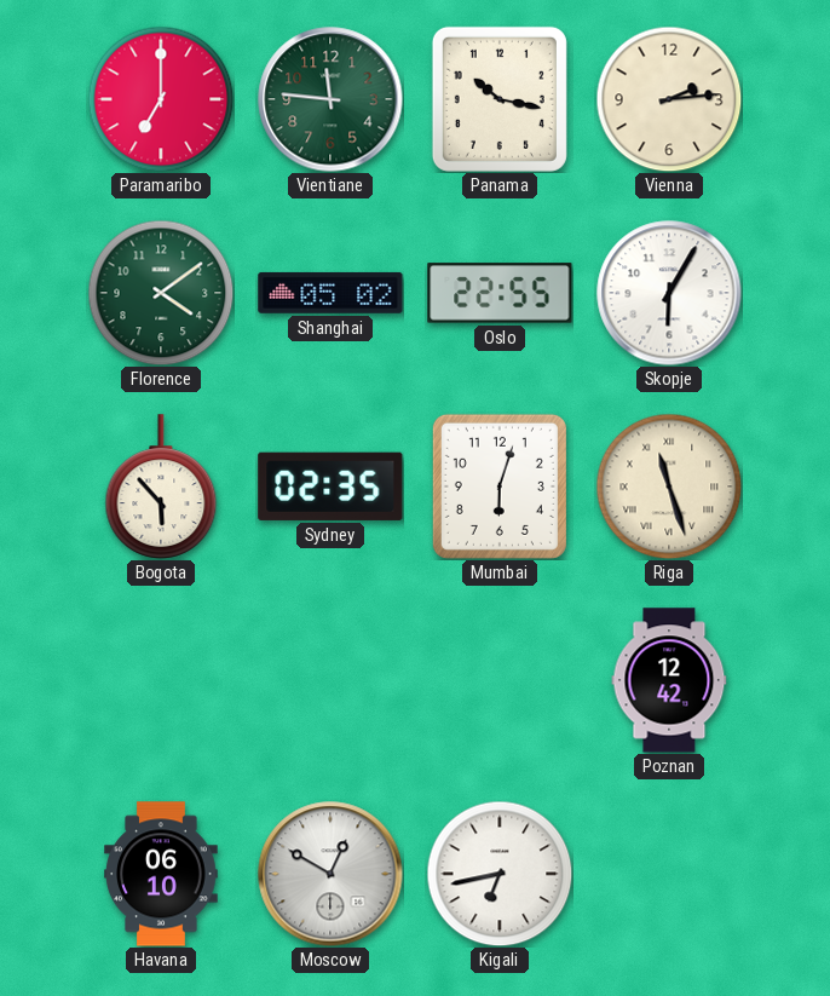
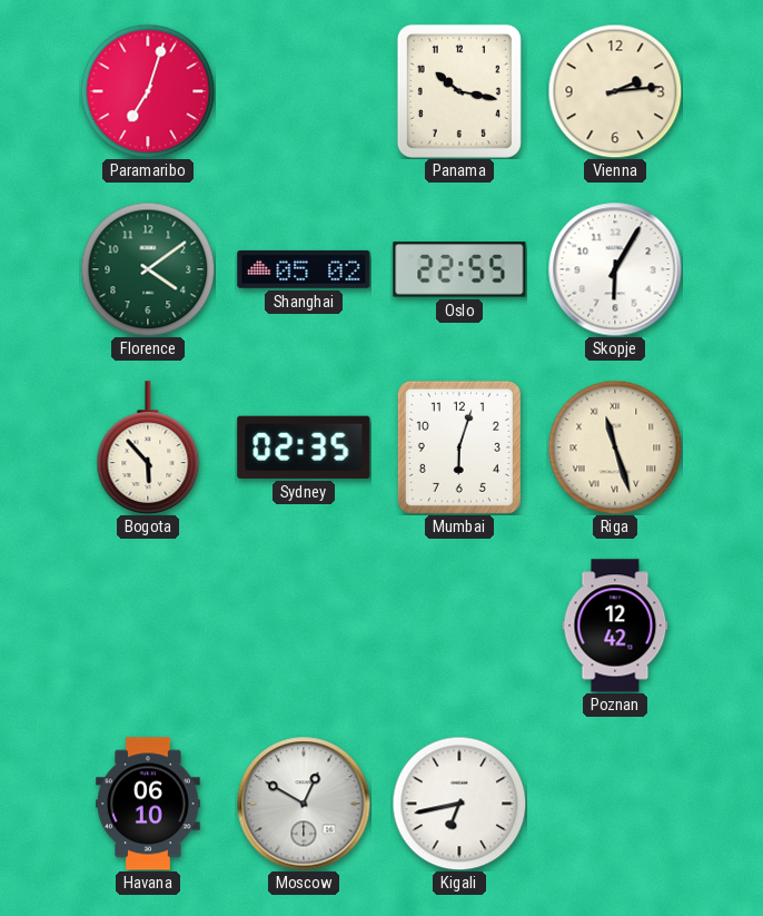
Paramaribo: 7:00 -> 7:03
Vientiane: 11:46 -> none
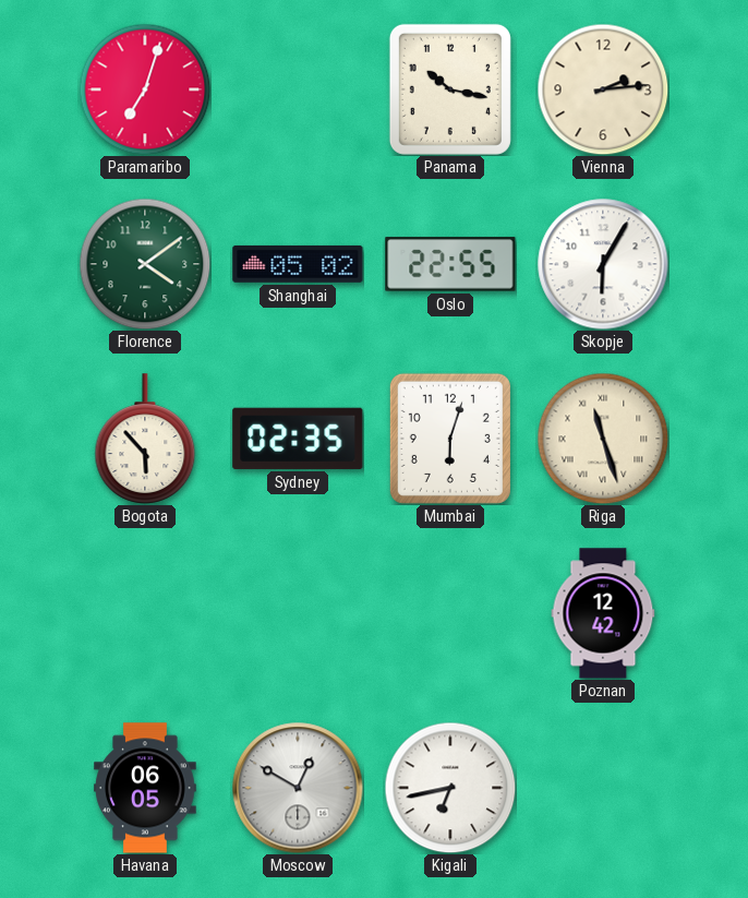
Havana: 06:10 -> 06:05
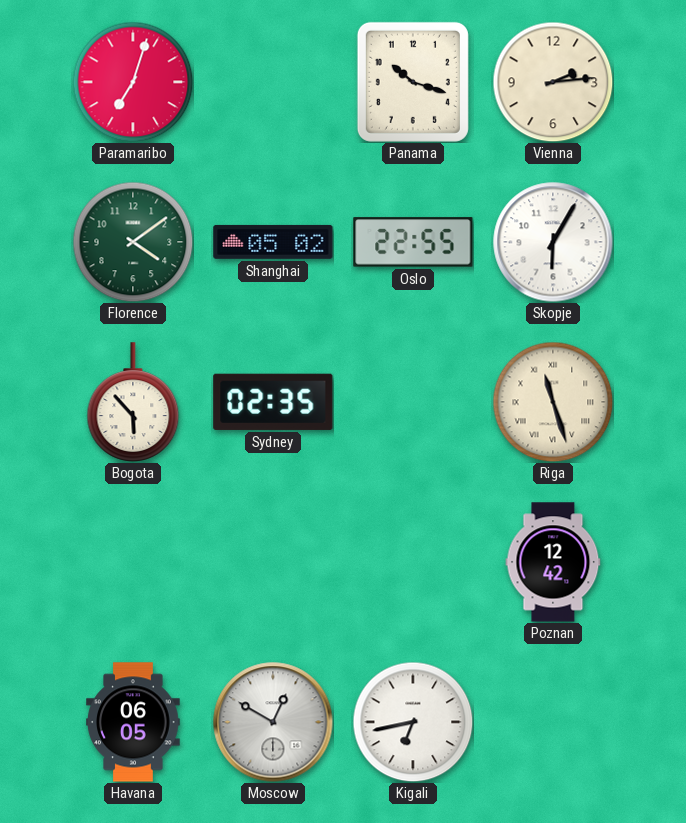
Panama: 10:17 -> 10:18
Mumbai: 6:03 -> none
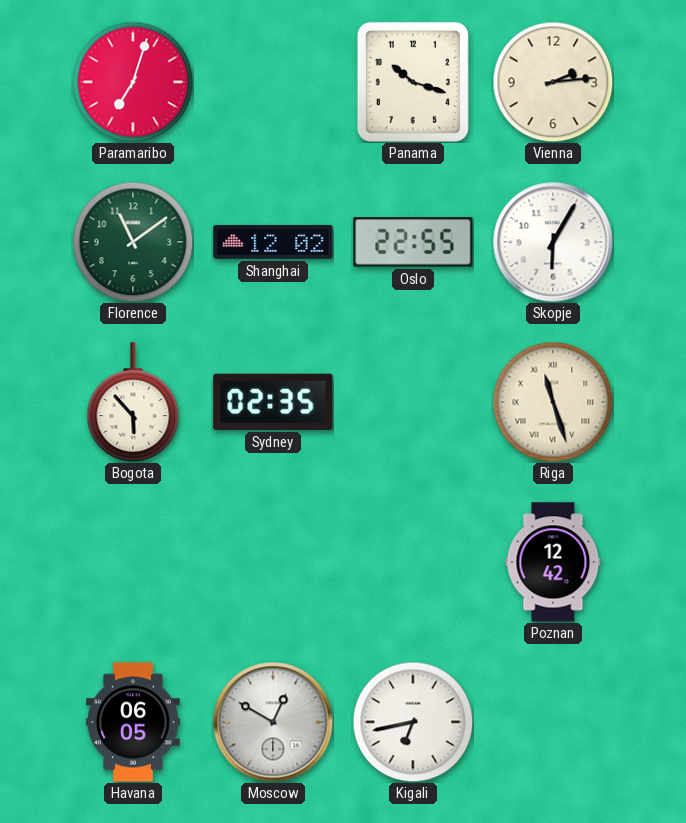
Florence: 4:09 -> 11:09
Shanghai: 05:02 -> 12:02
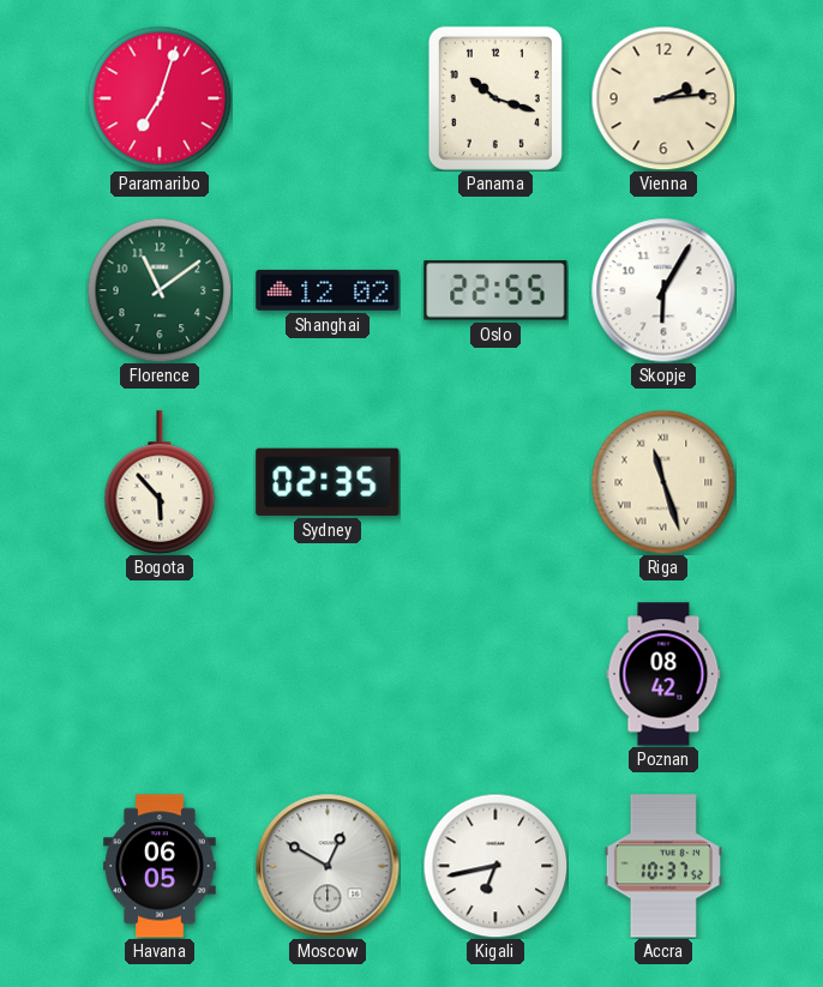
Poznan: 12:42 -> 08:42
Accra: none -> 10:37
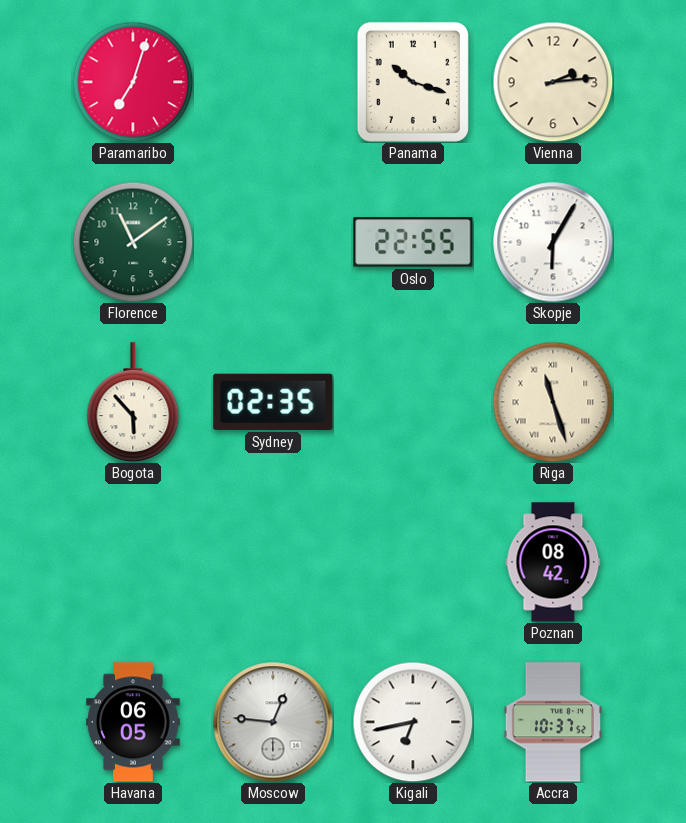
Shanghai: 12:02 -> none
Moscow: 12:50 -> 12:46
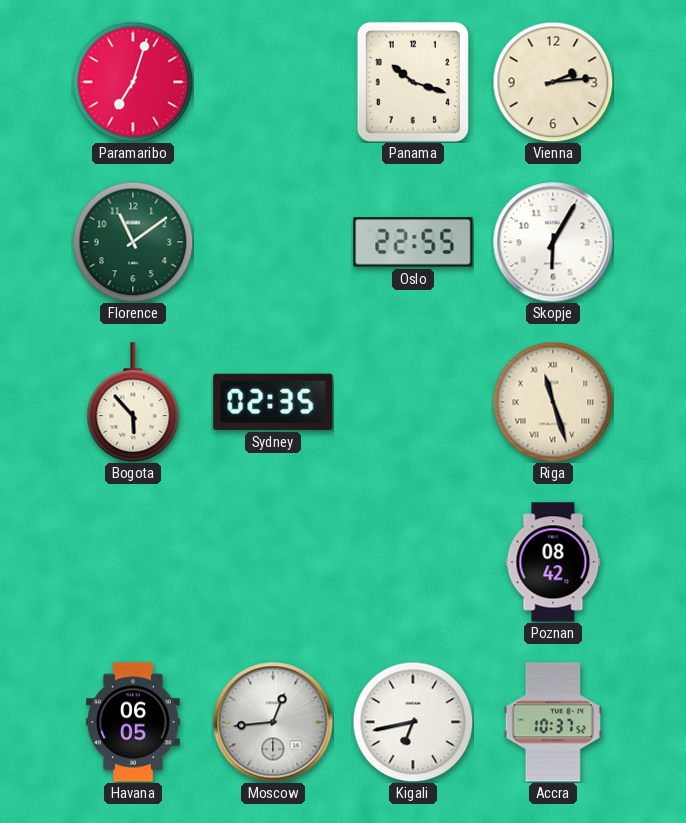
Moscow: 12:46 -> 12:44
